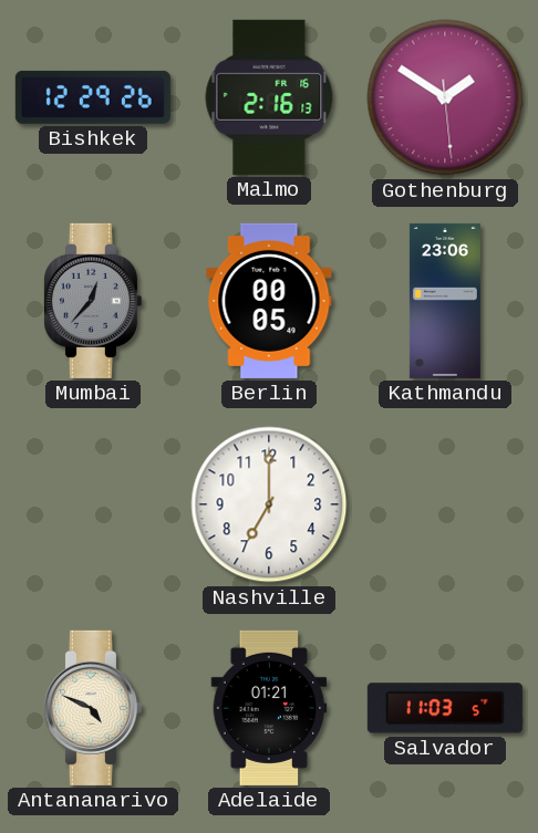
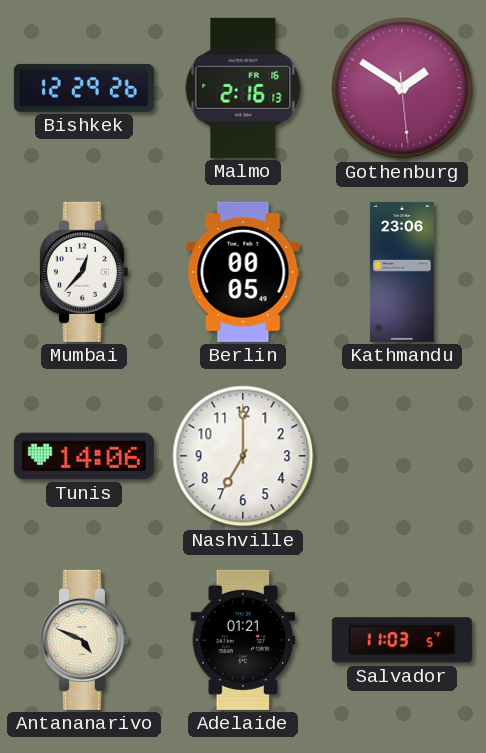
Mumbai dial: grey -> white
Tunis: none -> 14:06
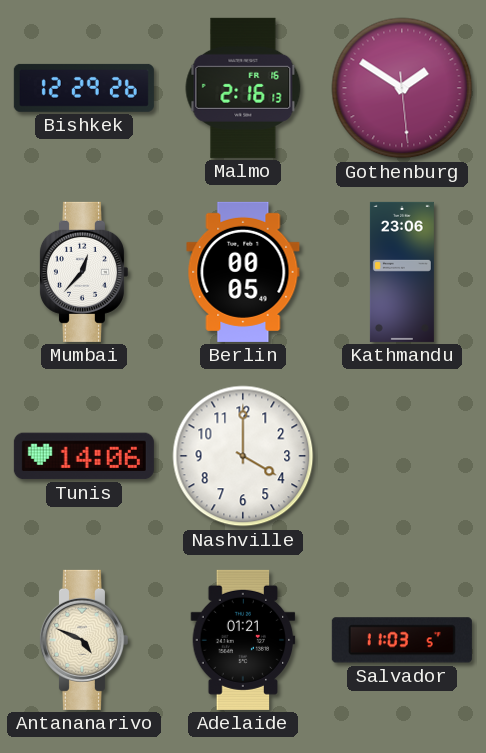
Nashville: 7:00 -> 4:00
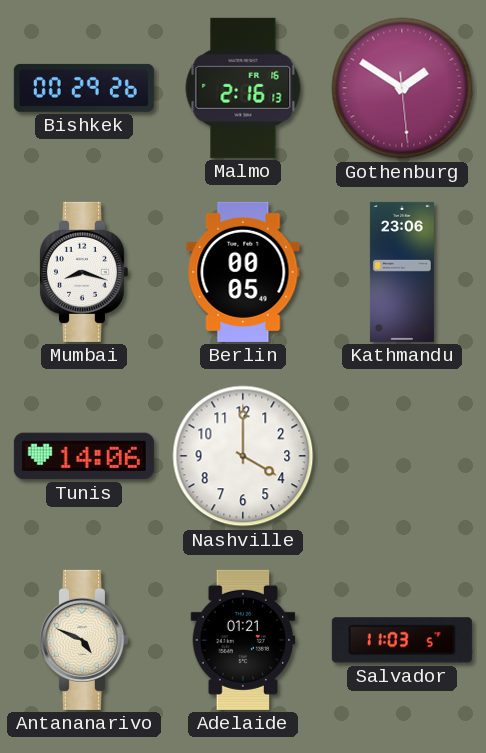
Bishkek: 12:29 -> 00:29
Mumbai: 12:37 -> 8:18
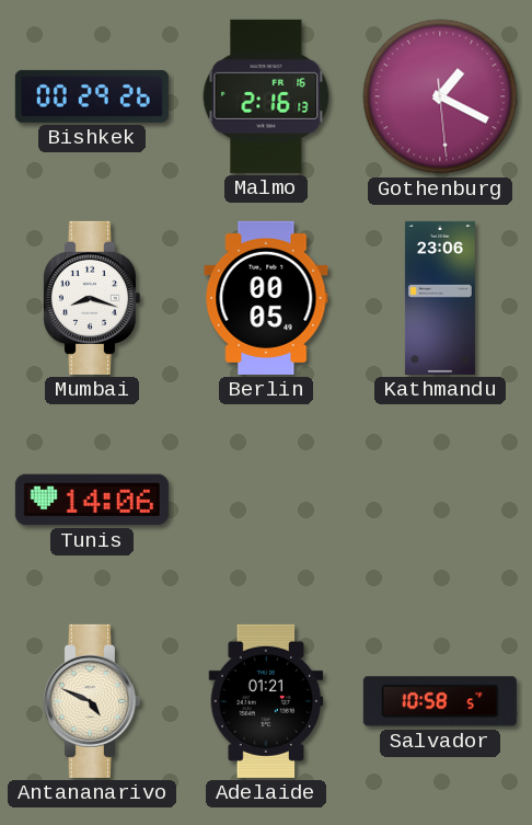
Gothenburg: 1:50 -> 1:19
Nashville: 4:00 -> none
Salvador: 11:03 -> 10:58
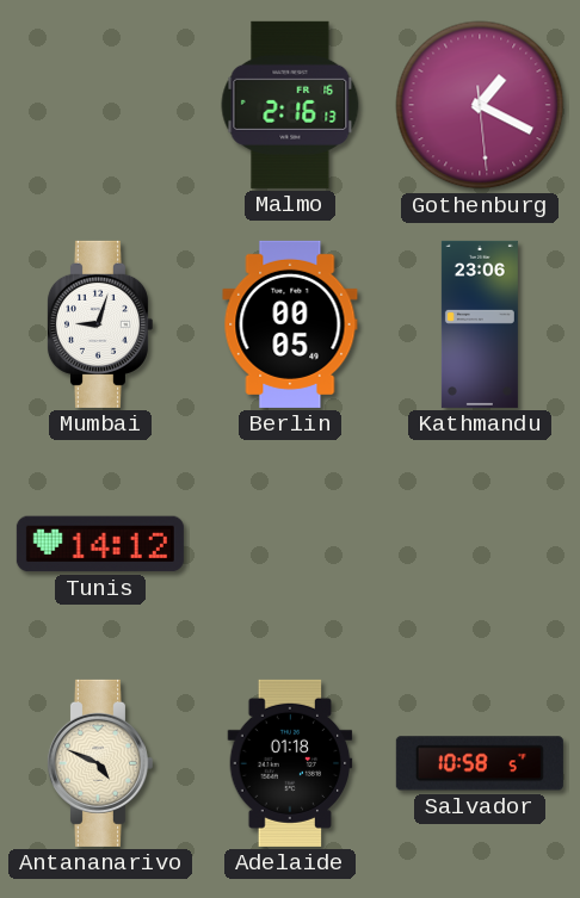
Bishkek: 00:29 -> none
Mumbai: 8:18 -> 9:03
Tunis: 14:06 -> 14:12
Adelaide: 01:21 -> 01:18
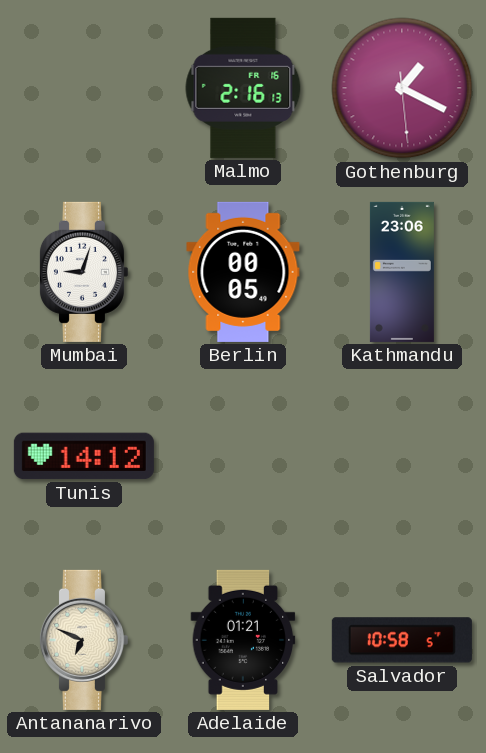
Antananarivo: 4:49 -> 6:49
Adelaide: 01:18 -> 01:21
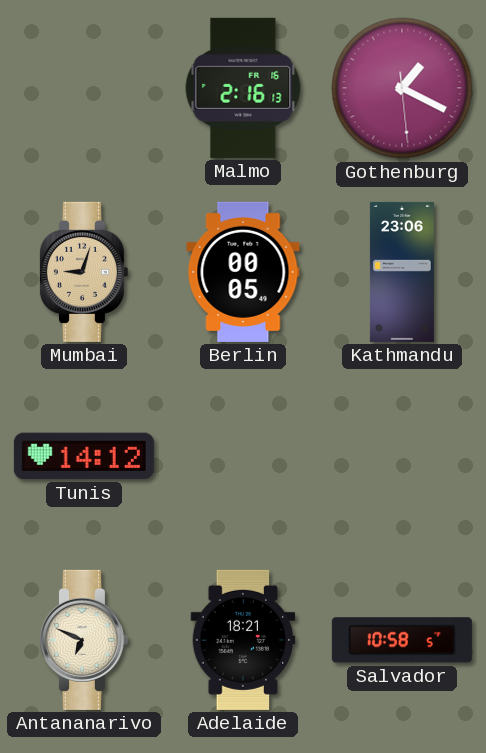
Mumbai dial: white -> champagne
Adelaide: 01:21 -> 18:21
